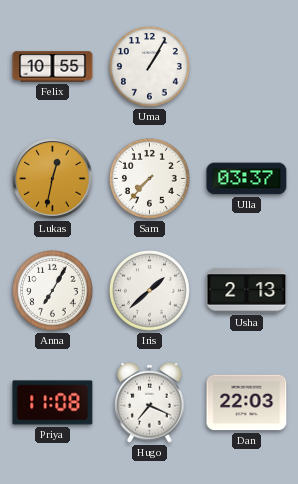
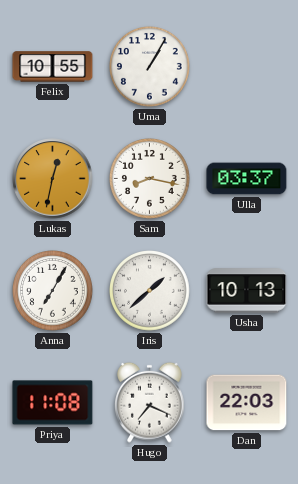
Sam: 7:37 -> 8:17
Usha: 2:13 -> 10:13
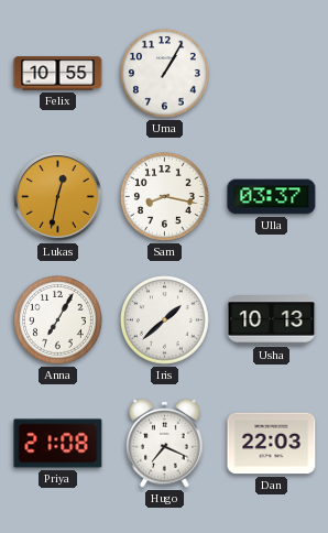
Priya: 11:08 -> 21:08
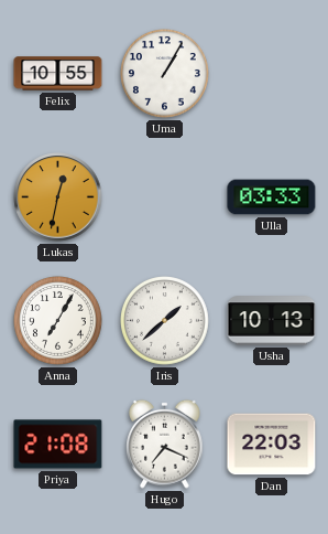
Sam: 8:17 -> none
Ulla: 03:37 -> 03:33
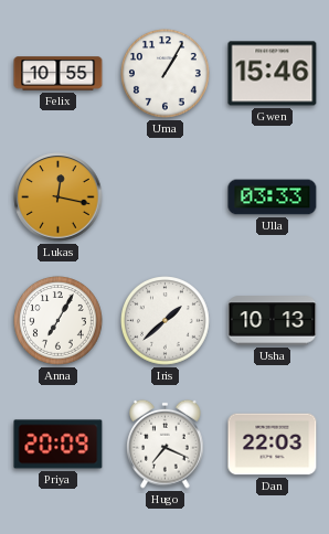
Gwen: none -> 15:46
Lukas: 12:32 -> 12:17
Priya: 21:08 -> 20:09
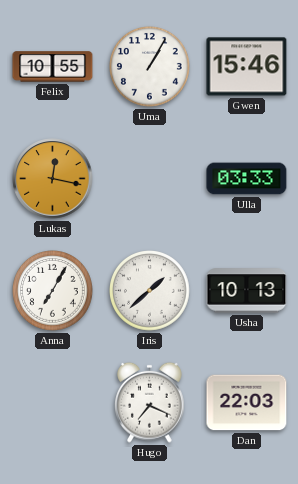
Priya: 20:09 -> none
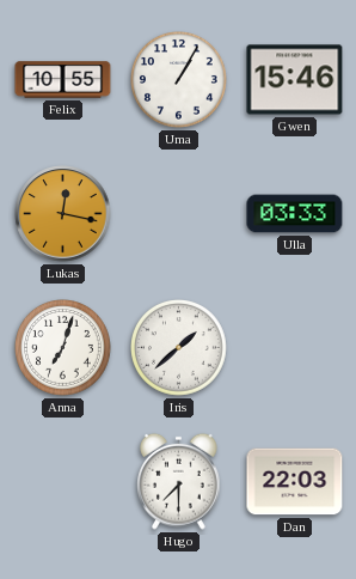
Anna: 7:05 -> 7:03
Usha: 10:13 -> none
Hugo: 7:19 -> 7:30
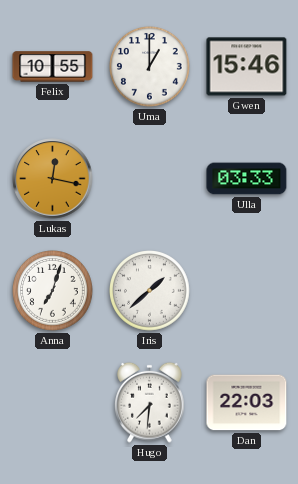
Uma: 1:05 -> 1:00
Hugo: 7:30 -> 7:31
